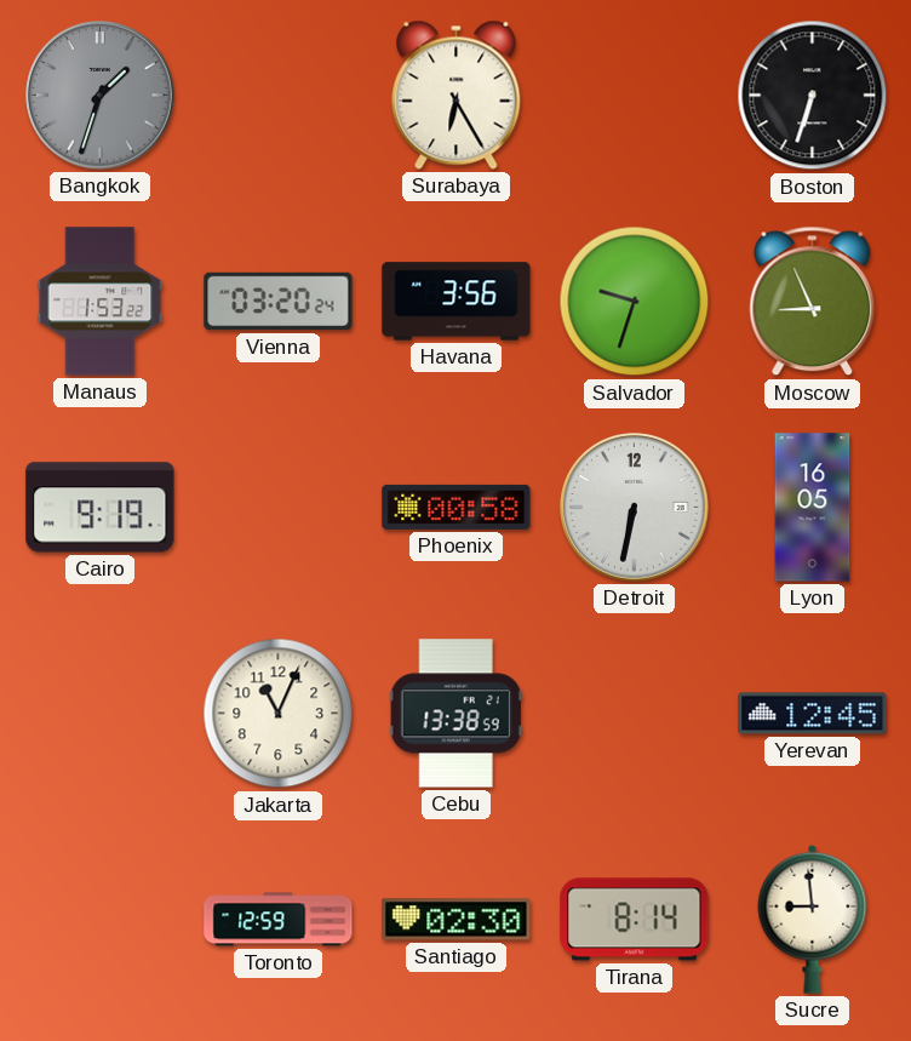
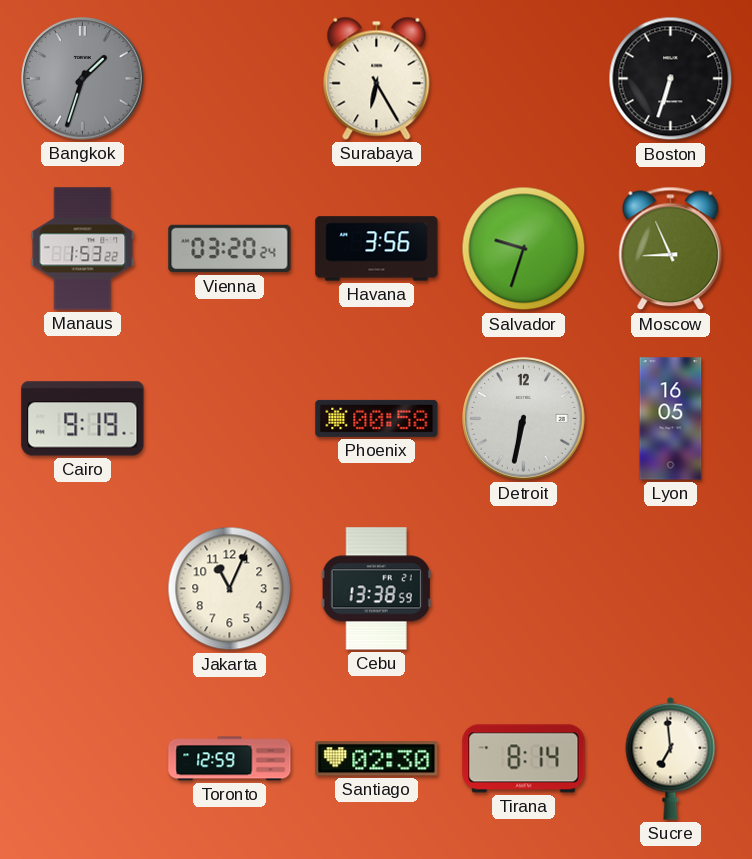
Yerevan: 12:45 -> none
Sucre: 8:59 -> 6:59
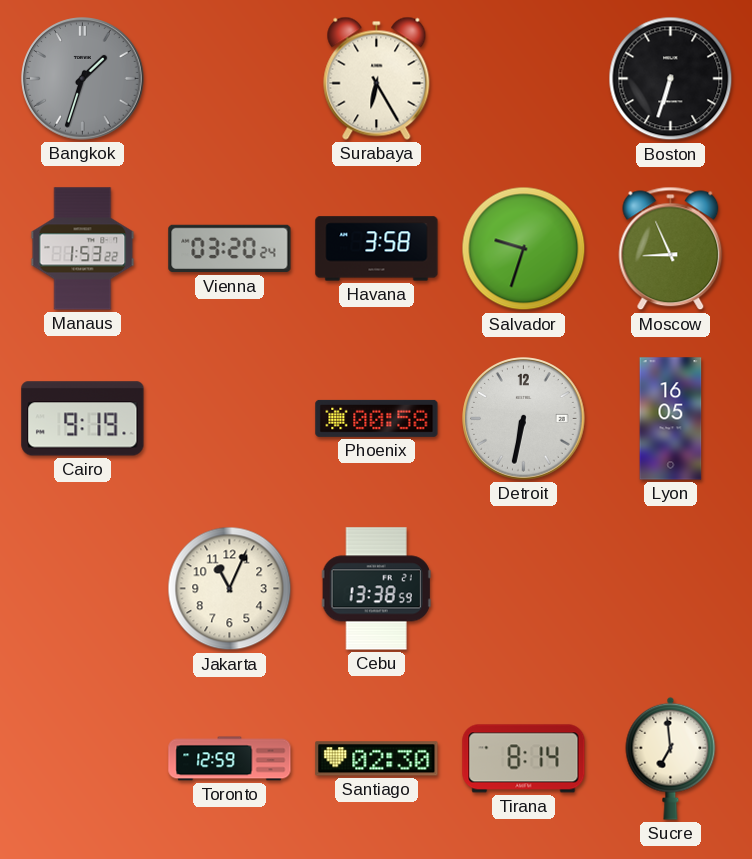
Havana: 3:56 -> 3:58
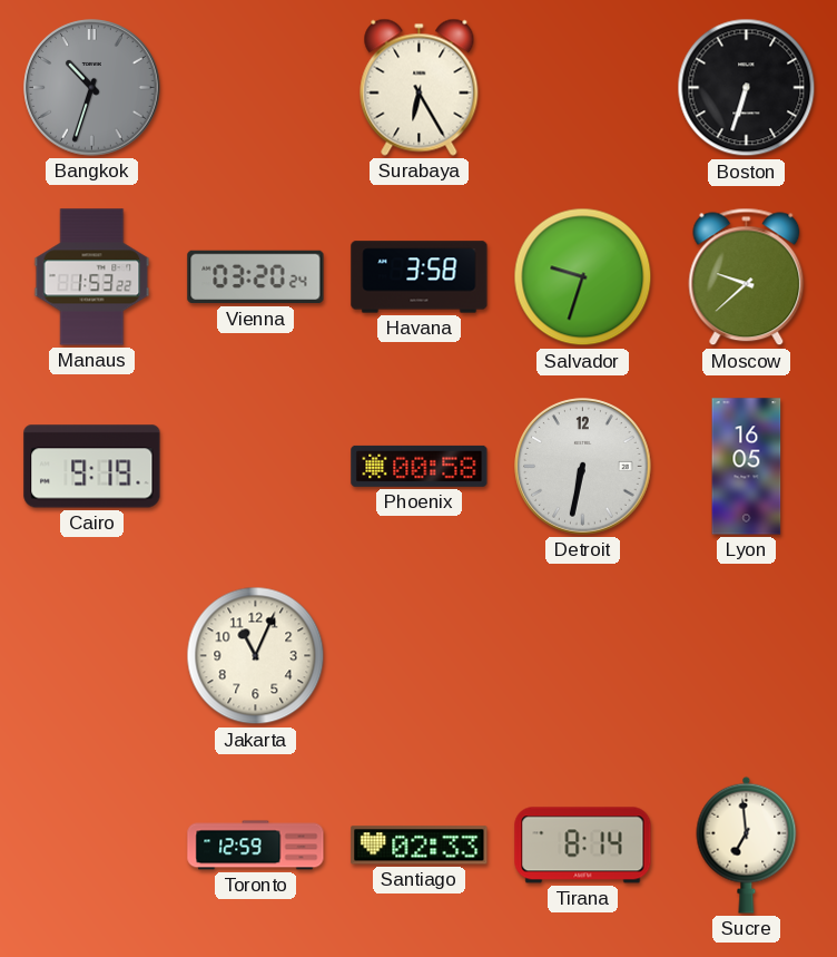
Bangkok: 1:33 -> 10:33
Moscow: 8:56 -> 9:38
Cebu: 13:38 -> none
Santiago: 02:30 -> 02:33
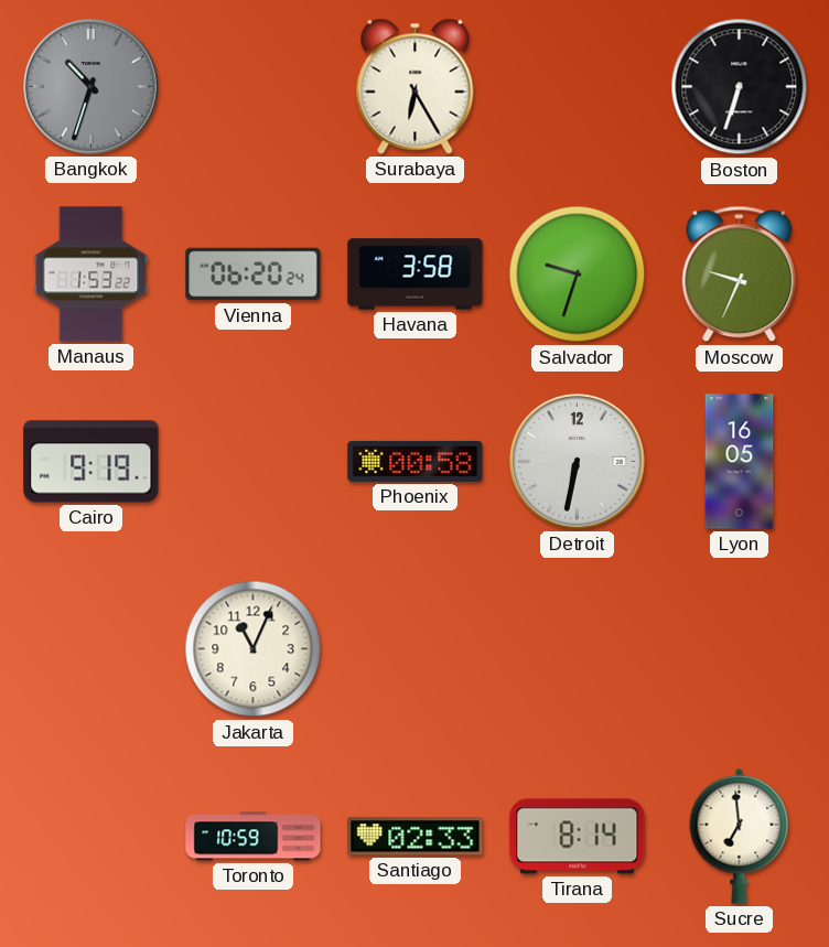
Vienna: 03:20 -> 06:20
Moscow: 9:38 -> 9:34
Toronto: 12:59 -> 10:59
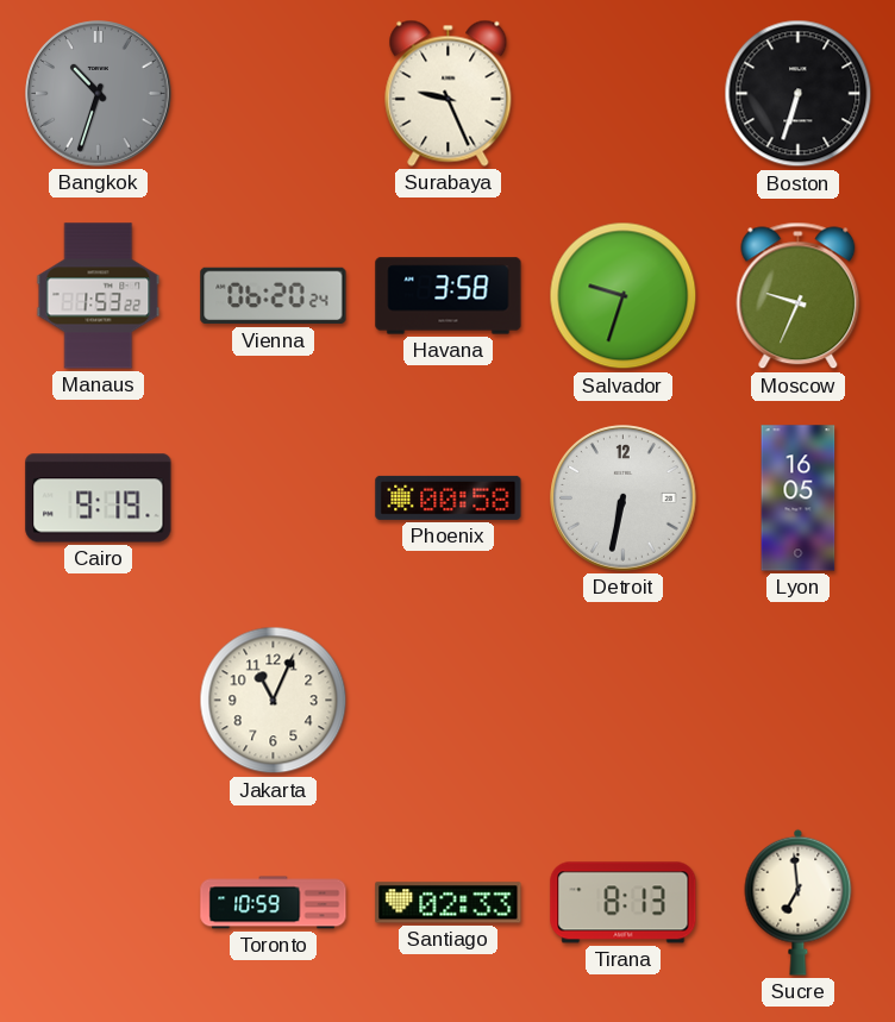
Surabaya: 6:25 -> 9:26
Tirana: 8:14 -> 8:13
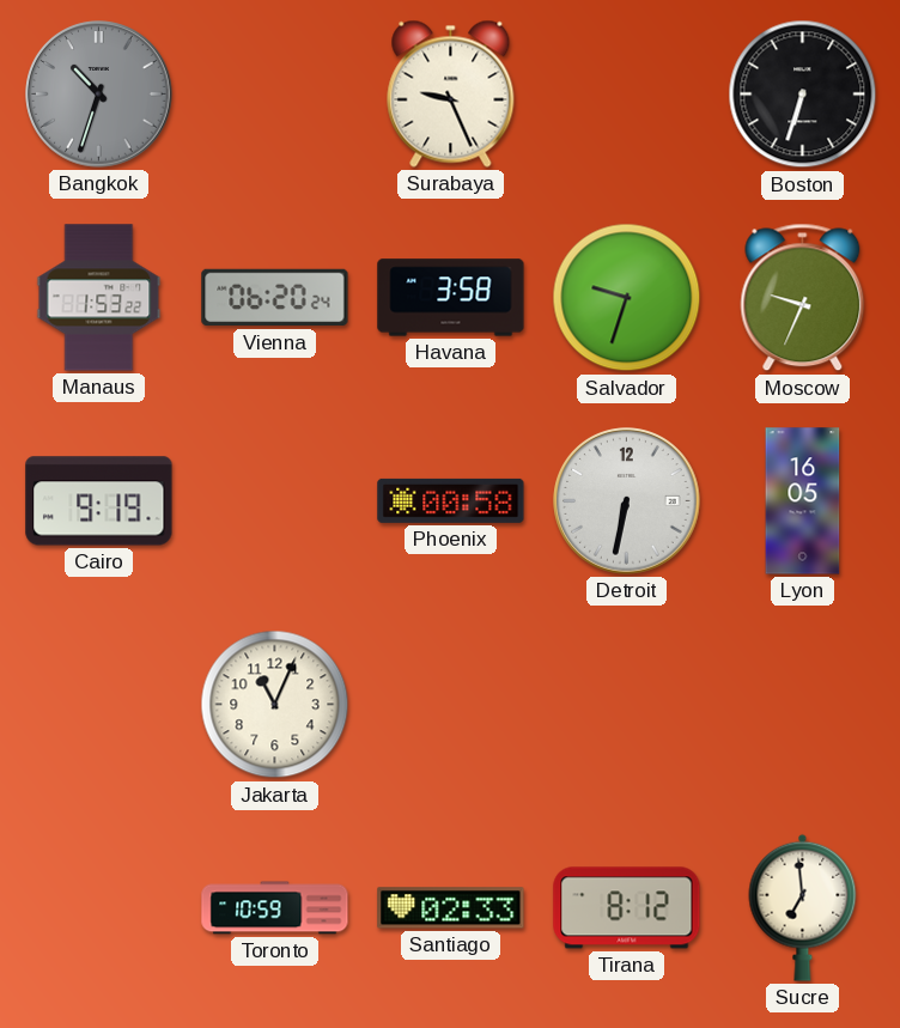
Tirana: 8:13 -> 8:12
